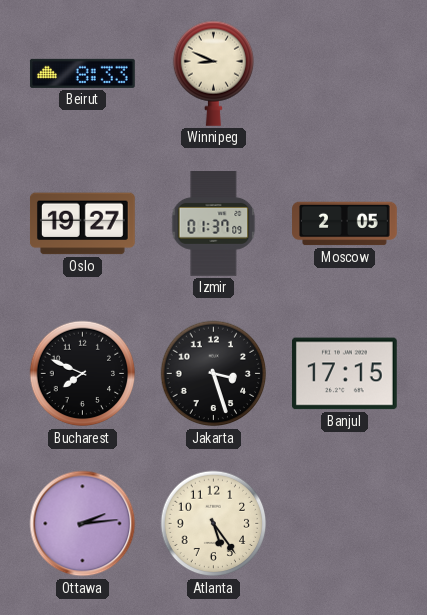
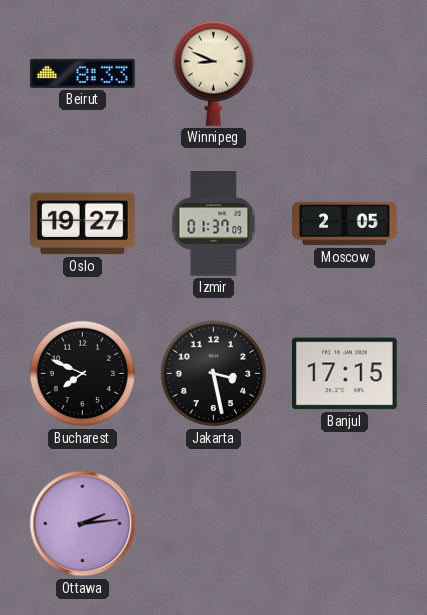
Jakarta: 3:27 -> 3:28
Atlanta: 5:24 -> none
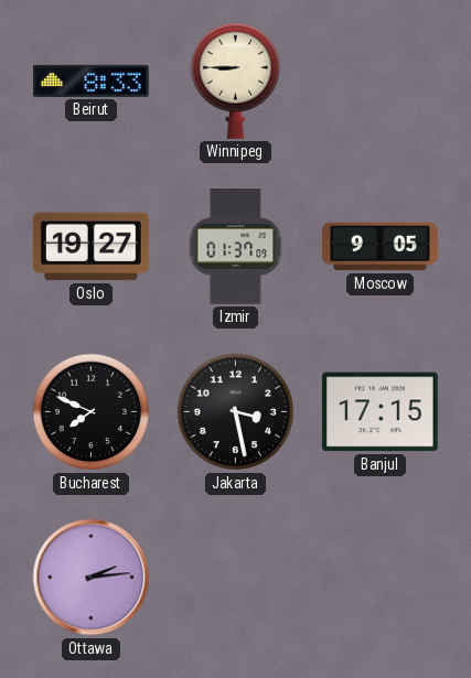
Winnipeg: 8:49 -> 8:45
Moscow: 2:05 -> 9:05
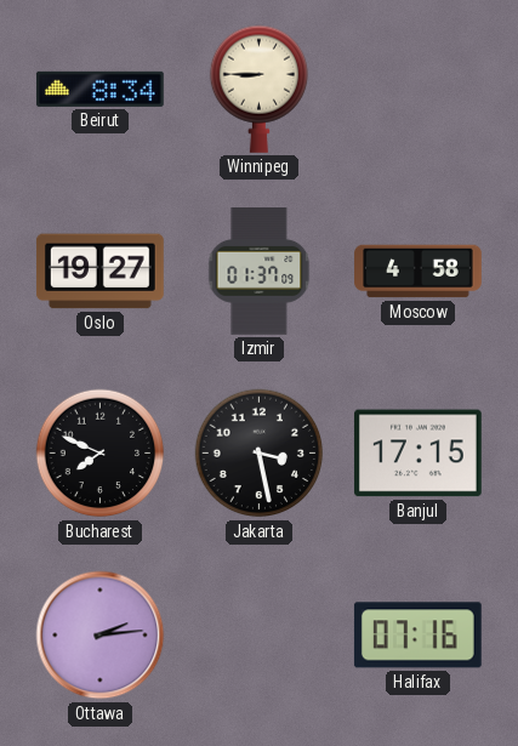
Beirut: 8:33 -> 8:34
Moscow: 9:05 -> 4:58
Halifax: none -> 07:16
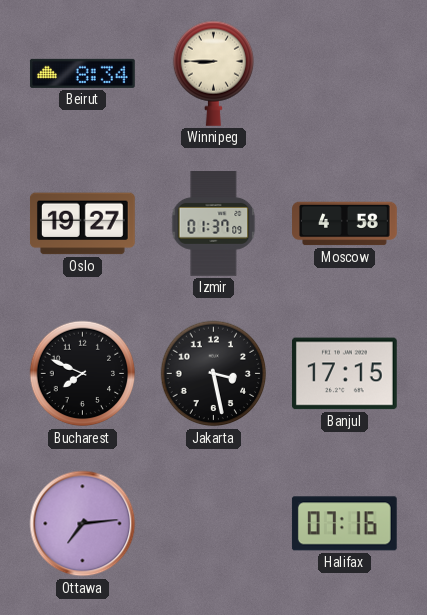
Ottawa: 2:14 -> 7:14
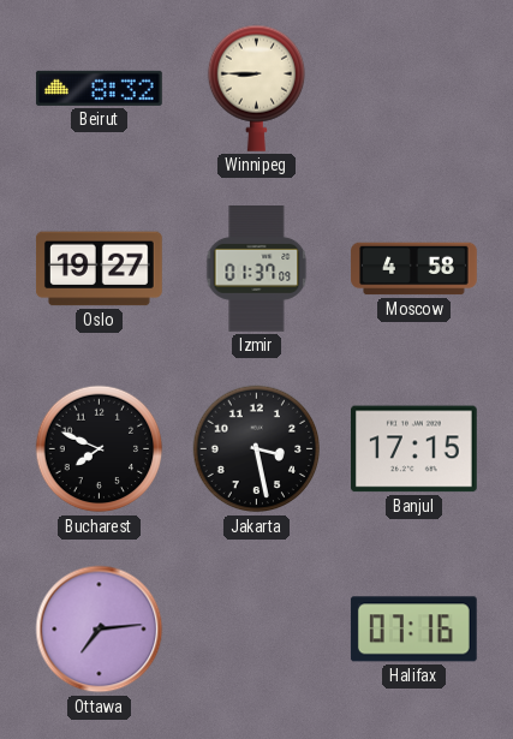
Beirut: 8:34 -> 8:32
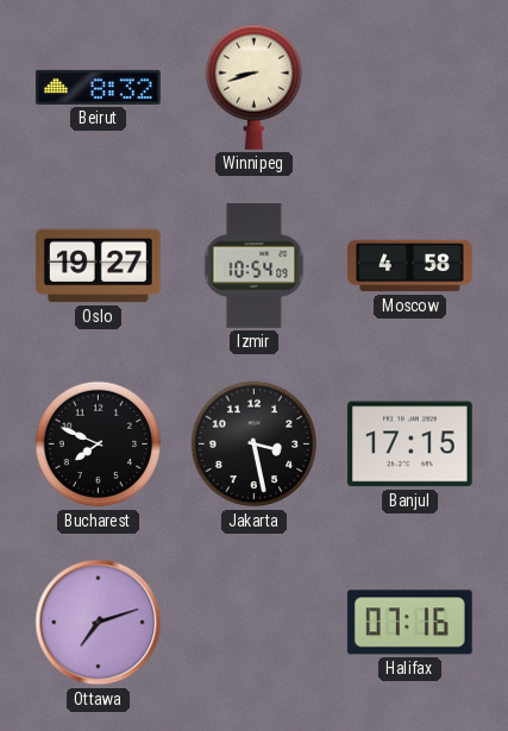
Winnipeg: 8:45 -> 8:42
Izmir: 01:37 -> 10:54
Ottawa: 7:14 -> 7:12
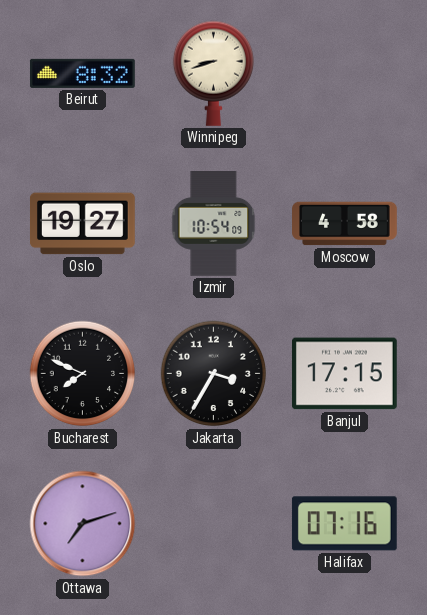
Jakarta: 3:28 -> 3:35
